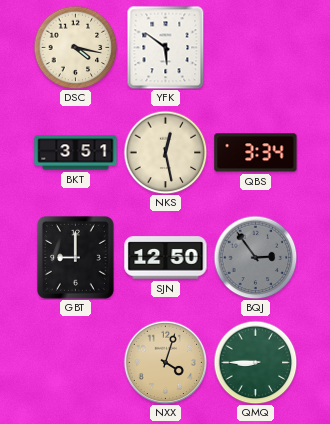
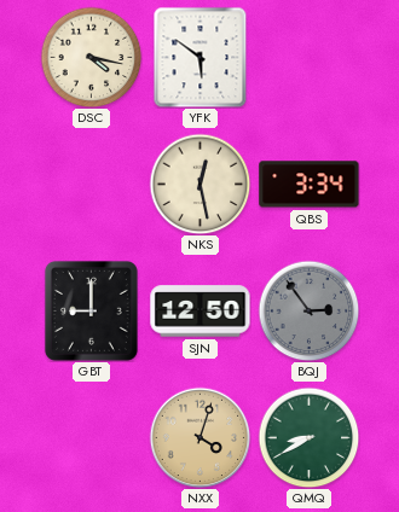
BKT: 3:51 -> none
QMQ: 8:45 -> 8:40
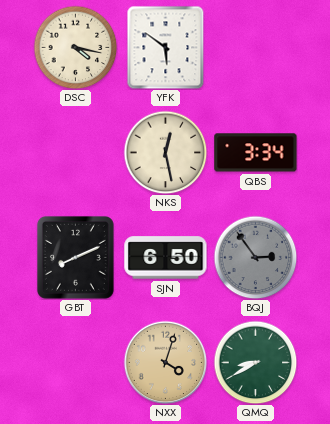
GBT: 9:00 -> 8:11
SJN: 12:50 -> 6:50
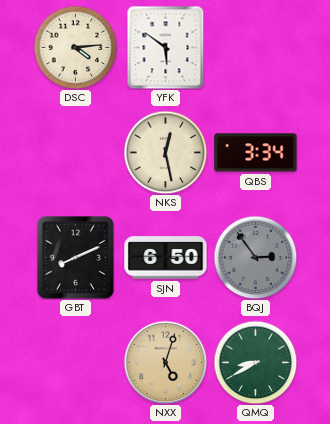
DSC: 4:17 -> 4:14
NXX: 4:03 -> 5:03
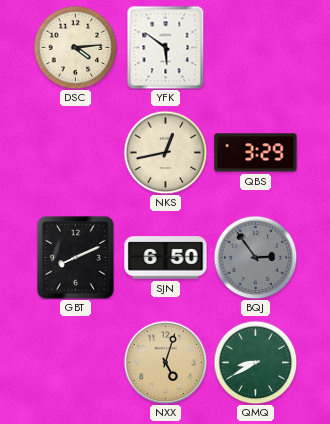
NKS: 12:28 -> 12:43
QBS: 3:34 -> 3:29
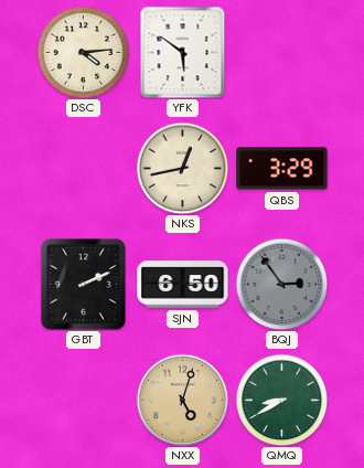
GBT: 8:11 -> 2:11
